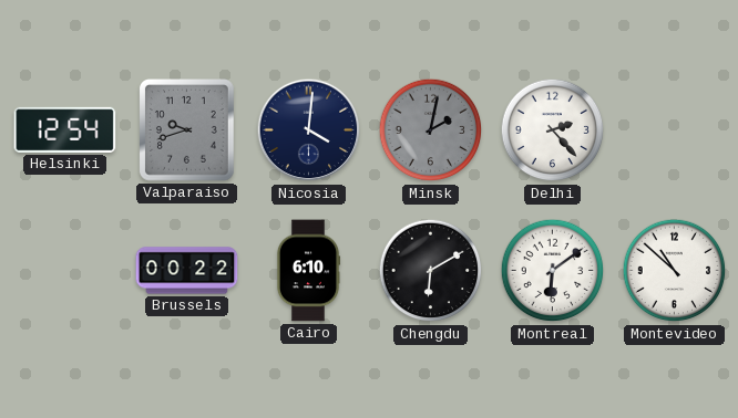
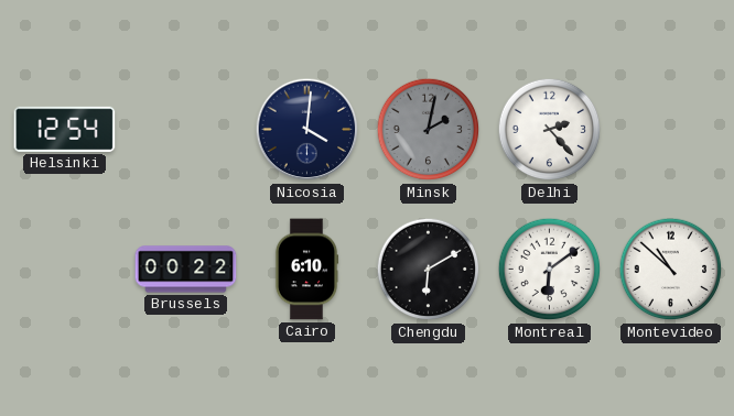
Valparaiso: 9:42 -> none
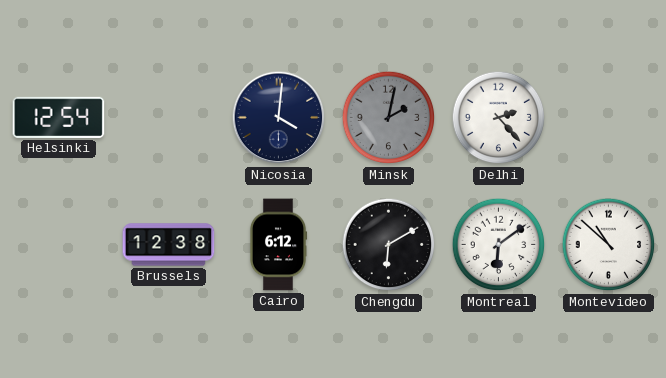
Brussels: 00:22 -> 12:38
Cairo: 6:10 -> 6:12
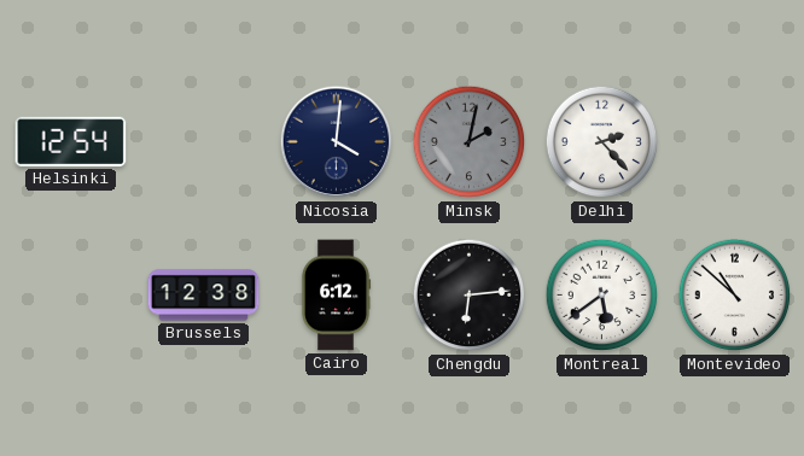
Chengdu: 6:10 -> 6:14
Montreal: 6:09 -> 5:39
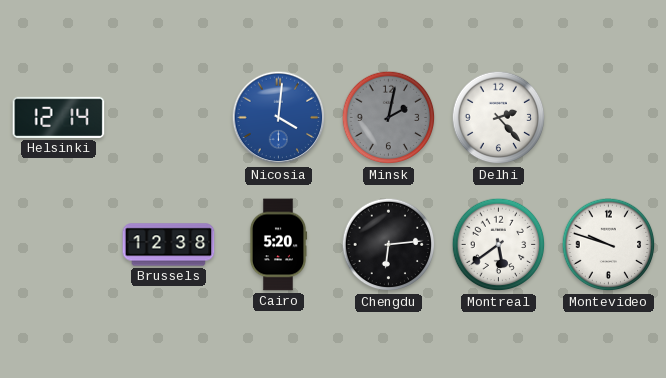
Helsinki: 12:54 -> 12:14
Nicosia dial: navy -> blue
Cairo: 6:12 -> 5:20
Montevideo: 10:52 -> 9:48
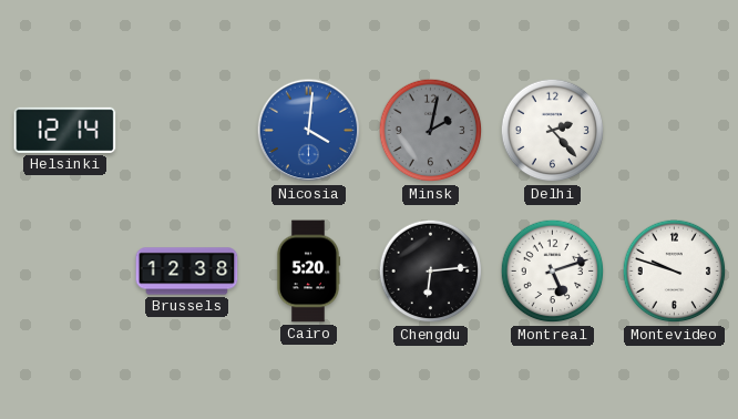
Montreal: 5:39 -> 5:12
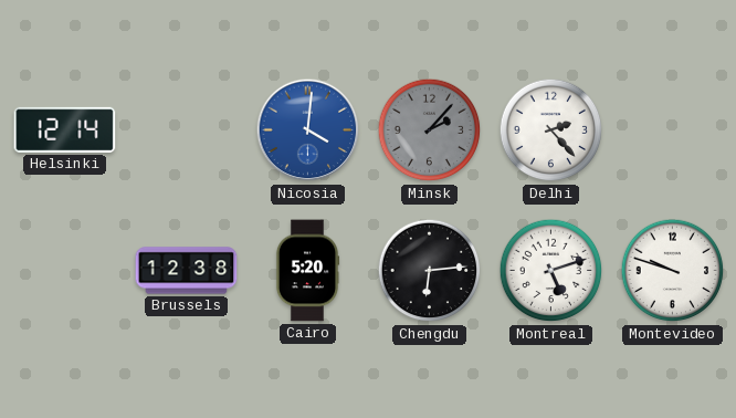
Minsk: 2:02 -> 2:07
